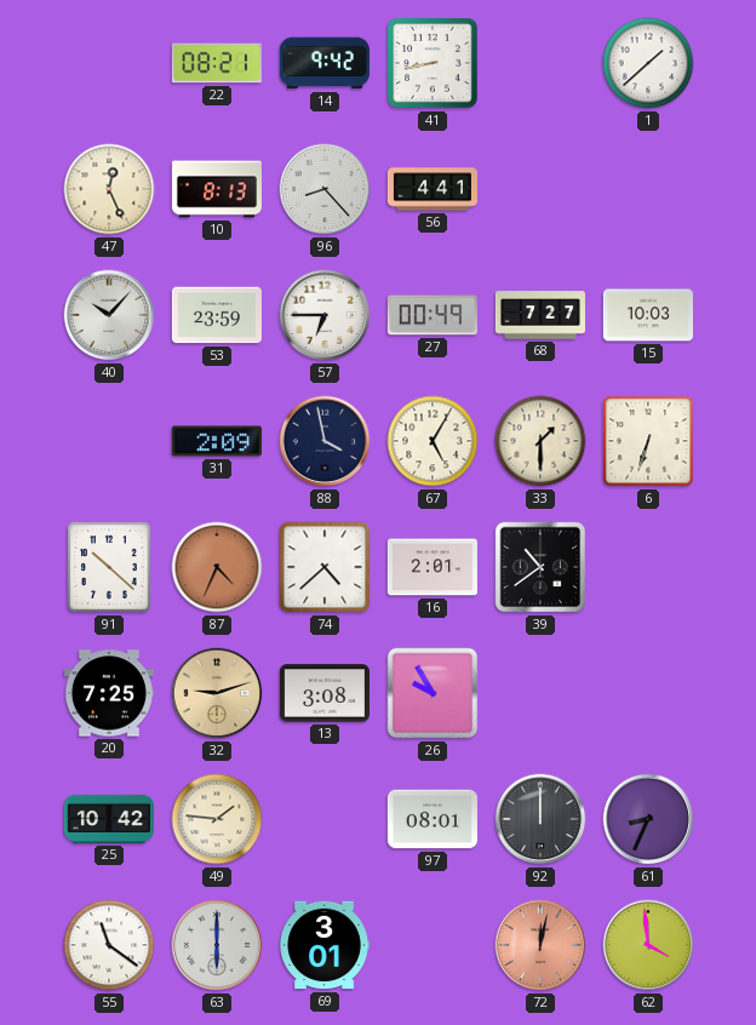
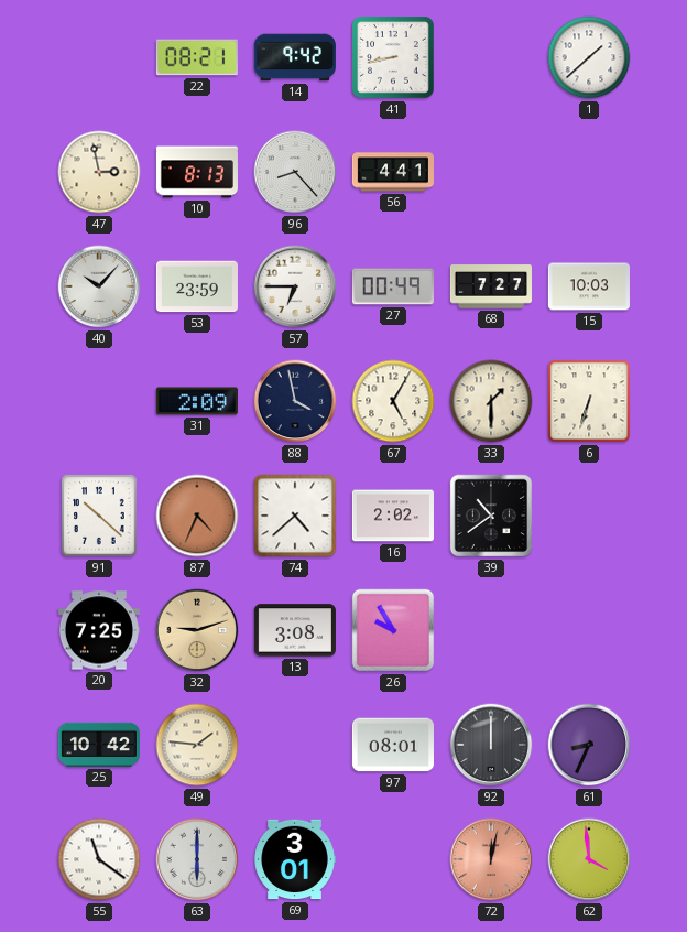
47: 12:26 -> 2:58
16: 2:01 -> 2:02
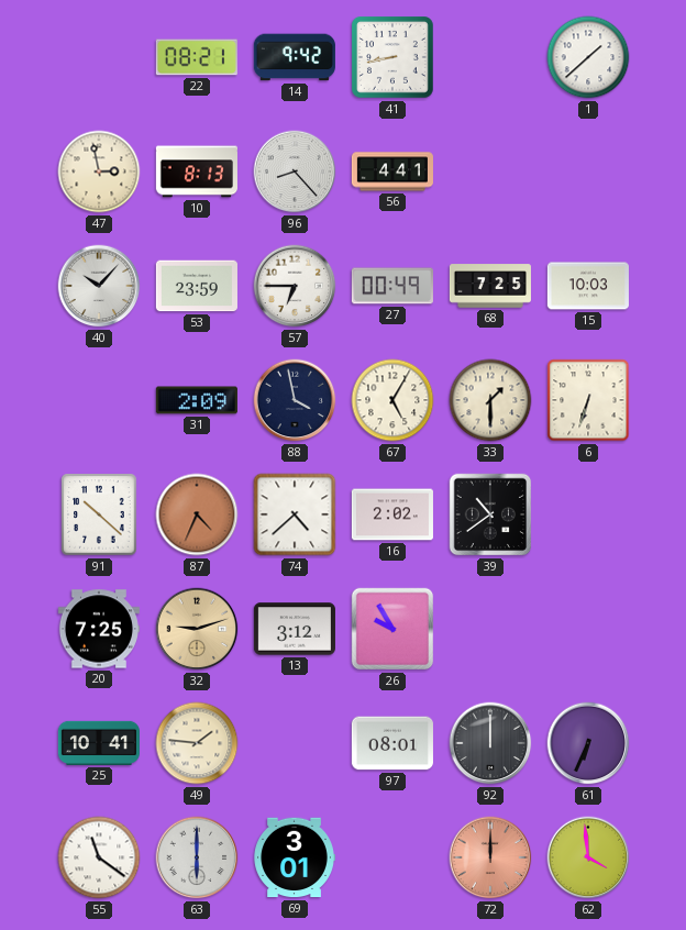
68: 7:27 -> 7:25
13: 3:08 -> 3:12
25: 10:42 -> 10:41
61: 8:34 -> 6:34
72: 12:02 -> 12:00
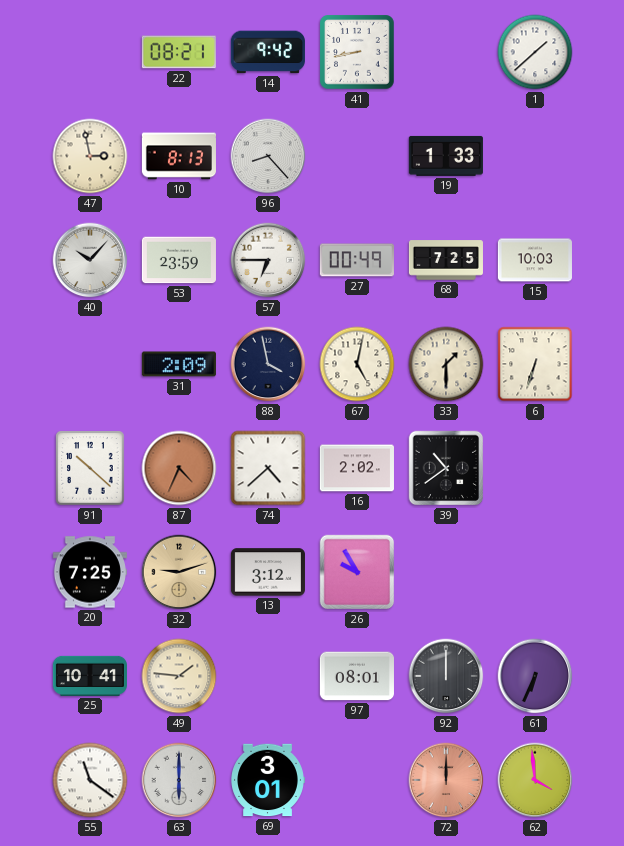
56: 4:41 -> none
19: none -> 1:33
67: 5:05 -> 5:02
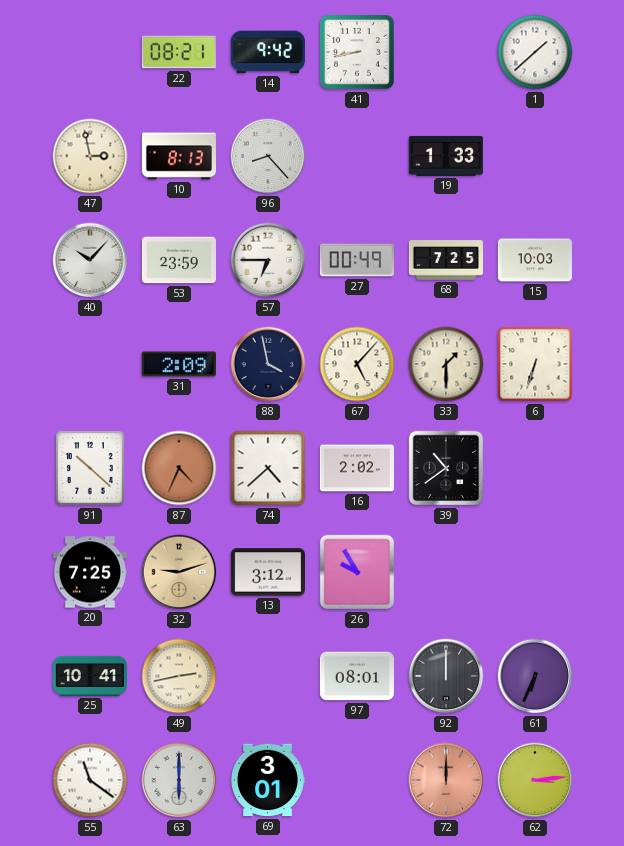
67: 5:02 -> 5:07
49: 1:46 -> 2:43
62: 3:59 -> 3:14
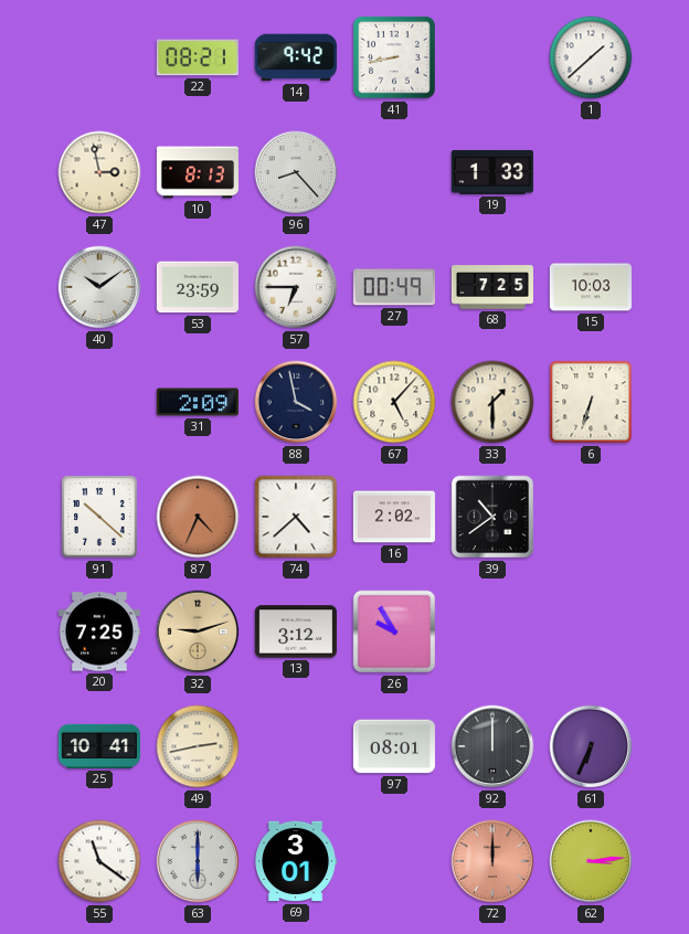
40: 10:07 -> 10:09
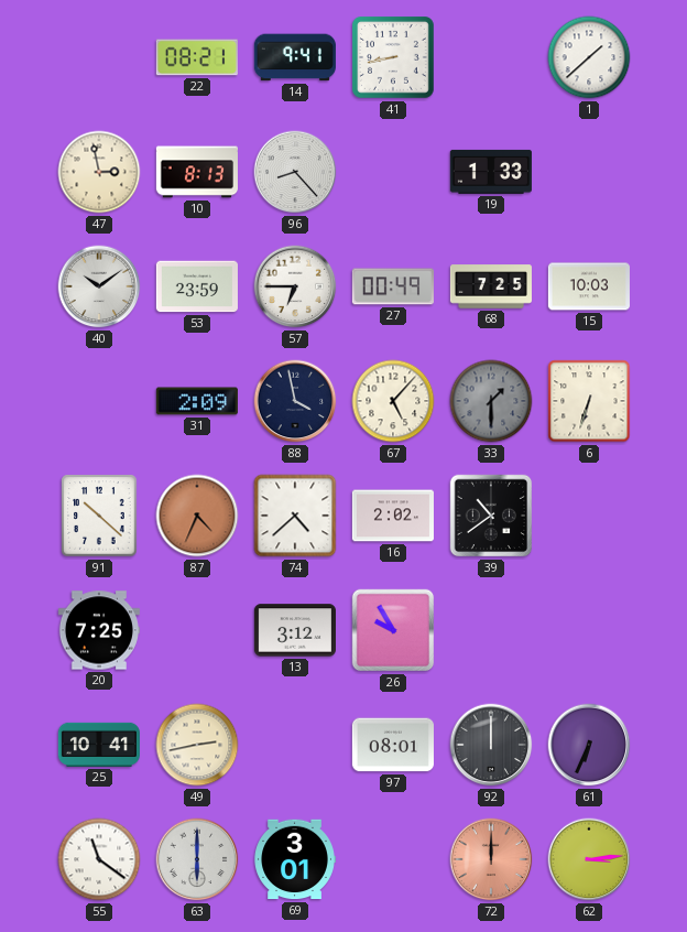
14: 9:42 -> 9:41
33 dial: cream -> grey
32: 9:12 -> none
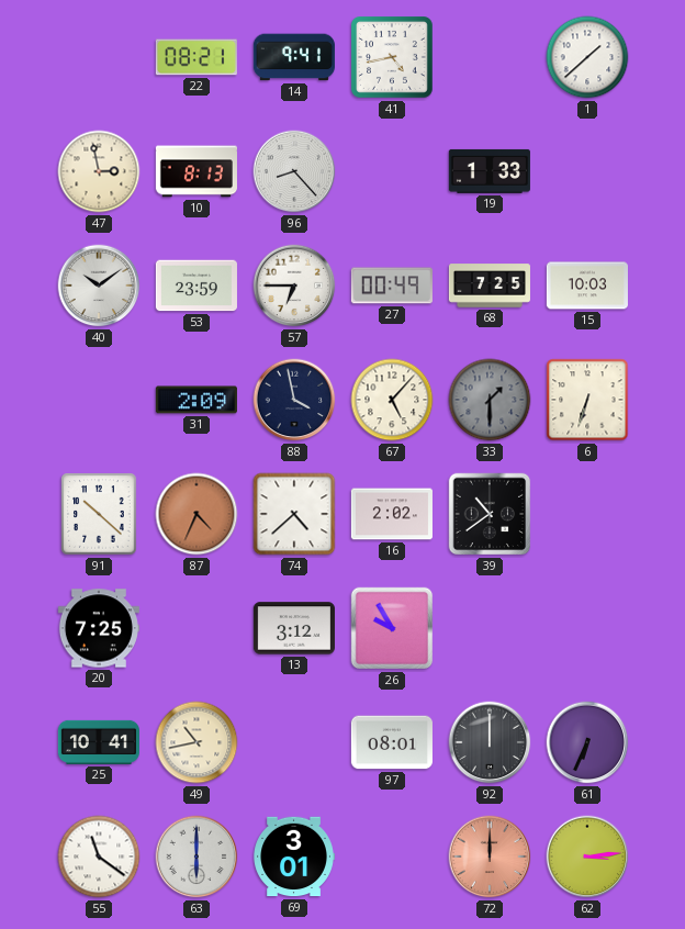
41: 8:43 -> 4:43
49: 2:43 -> 10:43
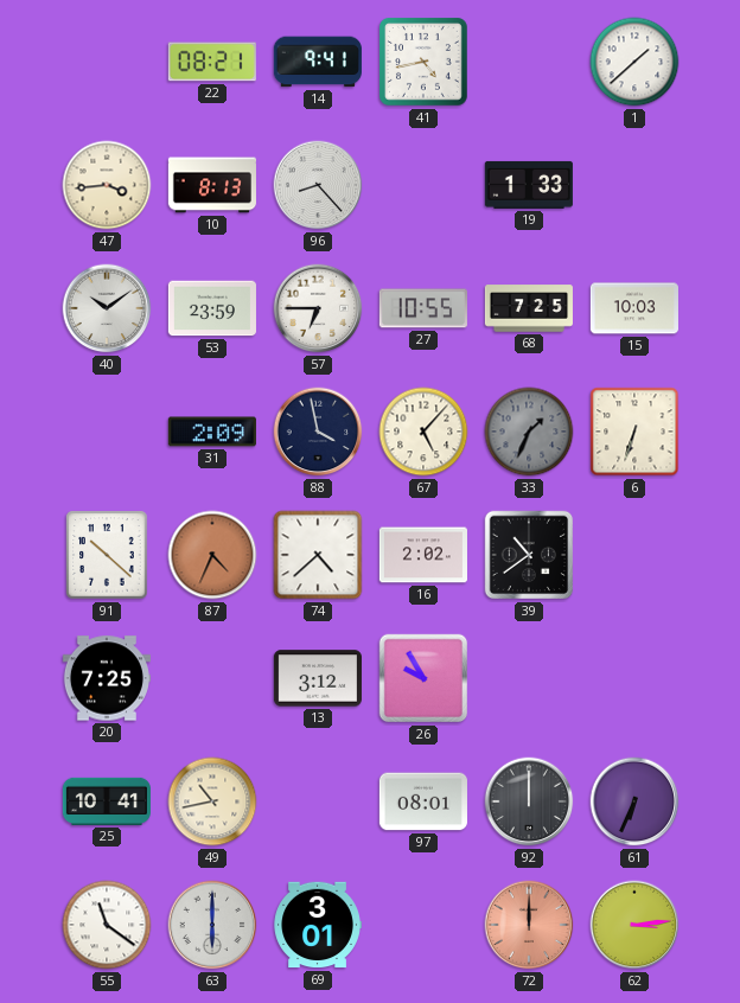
47: 2:58 -> 3:44
27: 00:49 -> 10:55
33: 1:30 -> 1:34
